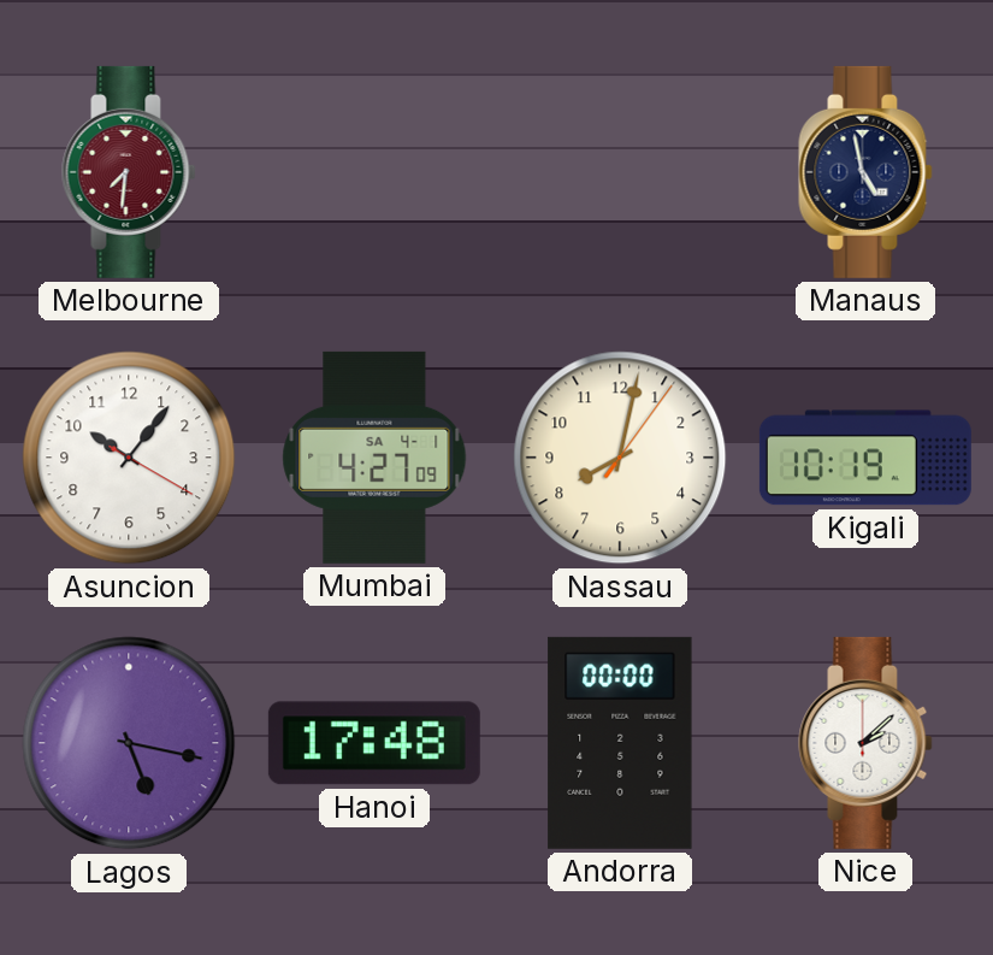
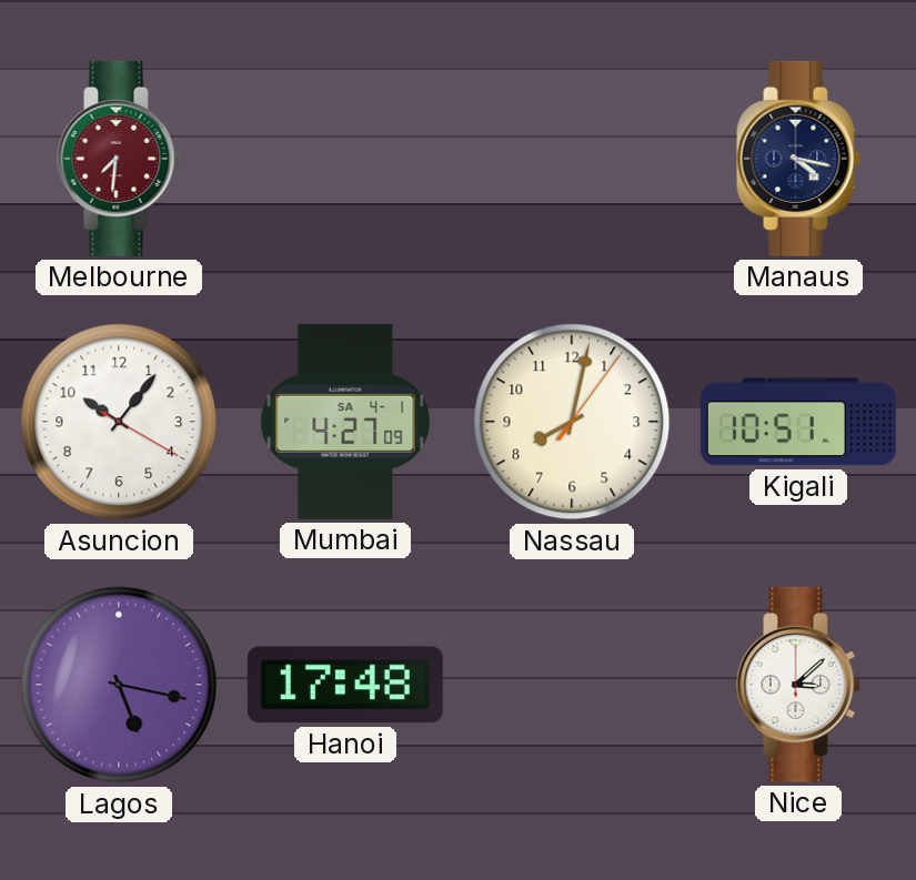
Manaus: 4:58 -> 4:17
Kigali: 10:19 -> 10:51
Andorra: 00:00 -> none
Nice: 2:08 -> 3:08
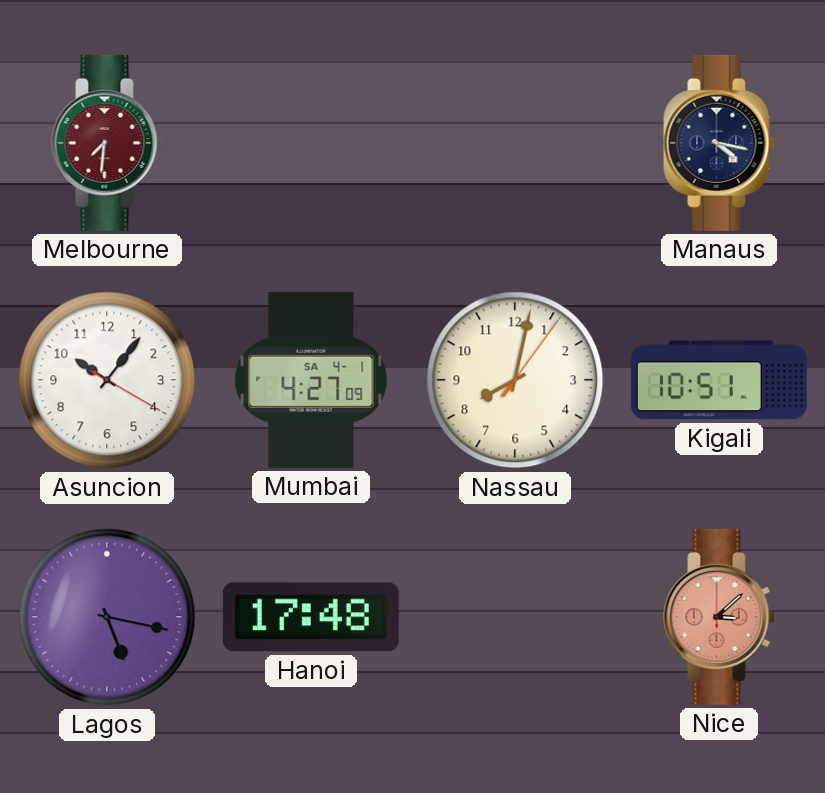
Nice dial: white -> salmon
